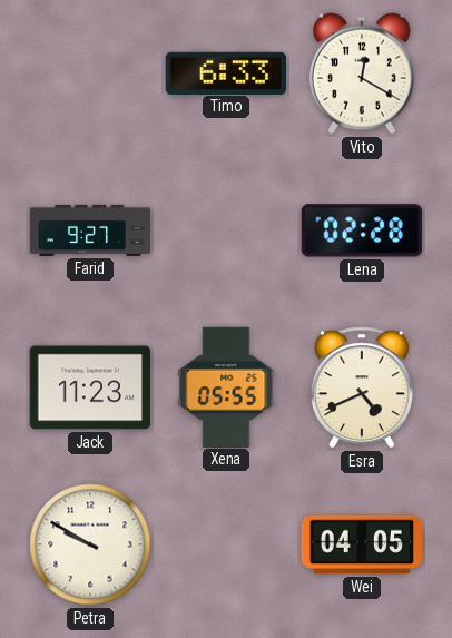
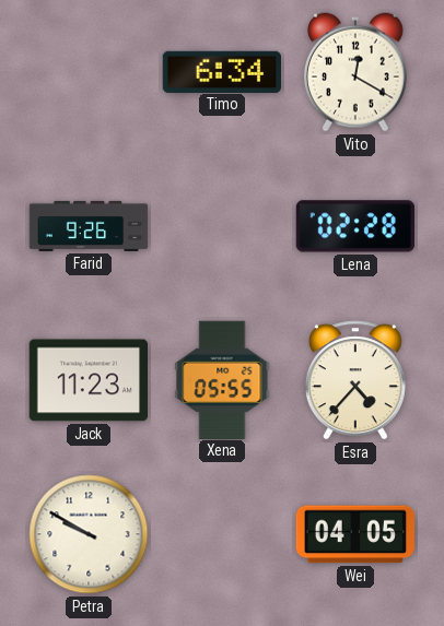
Timo: 6:33 -> 6:34
Farid: 9:27 -> 9:26
Esra: 4:41 -> 4:37
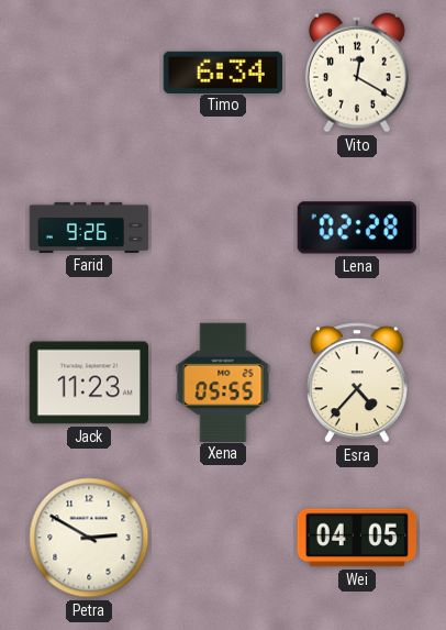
Petra: 9:50 -> 2:50
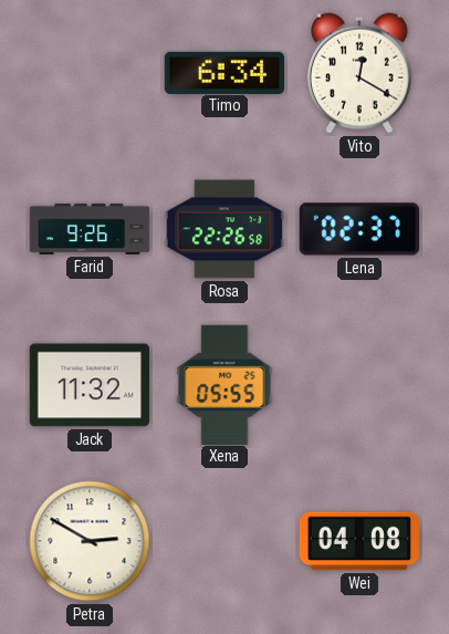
Rosa: none -> 22:26
Lena: 02:28 -> 02:37
Jack: 11:23 -> 11:32
Esra: 4:37 -> none
Wei: 04:05 -> 04:08
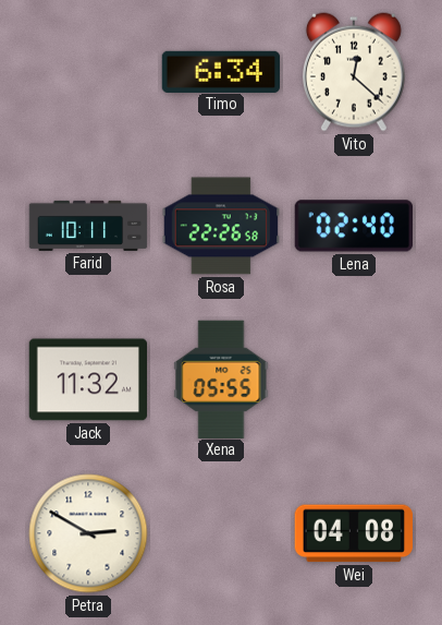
Vito: 12:20 -> 12:22
Farid: 9:26 -> 10:11
Lena: 02:37 -> 02:40
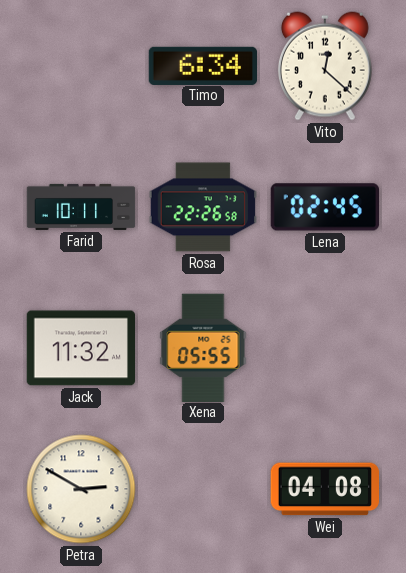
Lena: 02:40 -> 02:45
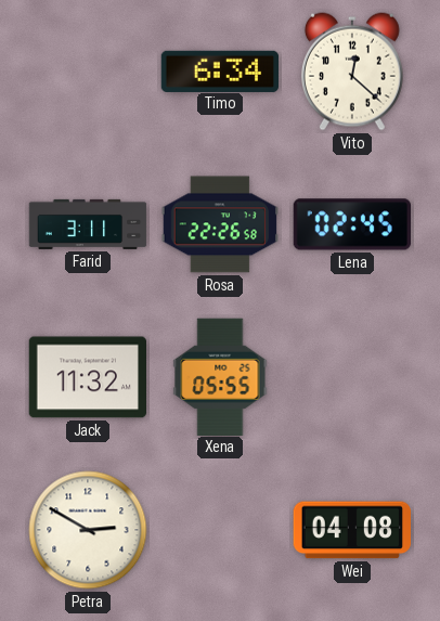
Farid: 10:11 -> 3:11
